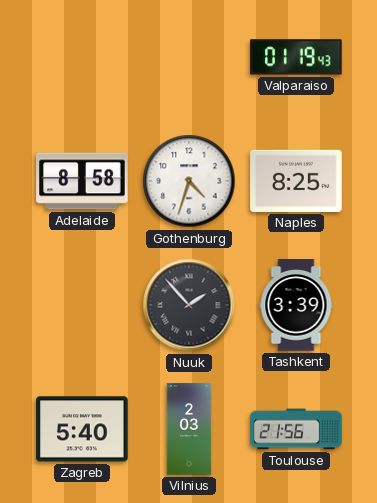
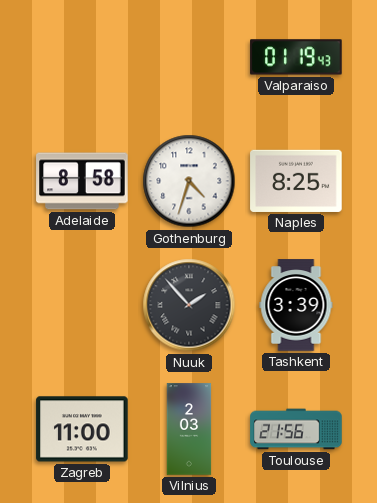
Zagreb: 5:40 -> 11:00
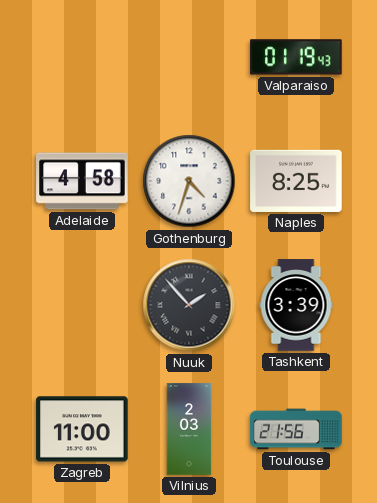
Adelaide: 8:58 -> 4:58
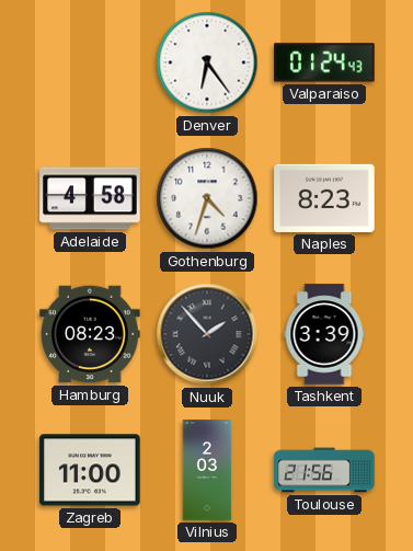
Denver: none -> 6:24
Valparaiso: 01:19 -> 01:24
Naples: 8:25 -> 8:23
Hamburg: none -> 08:23
